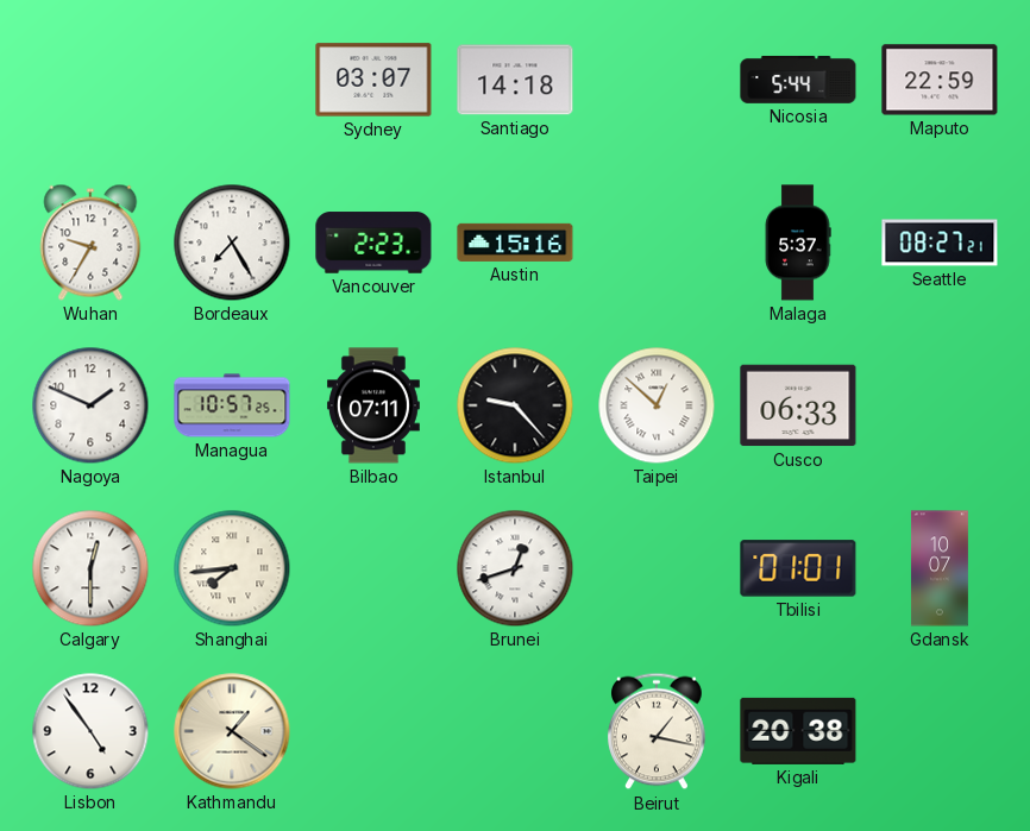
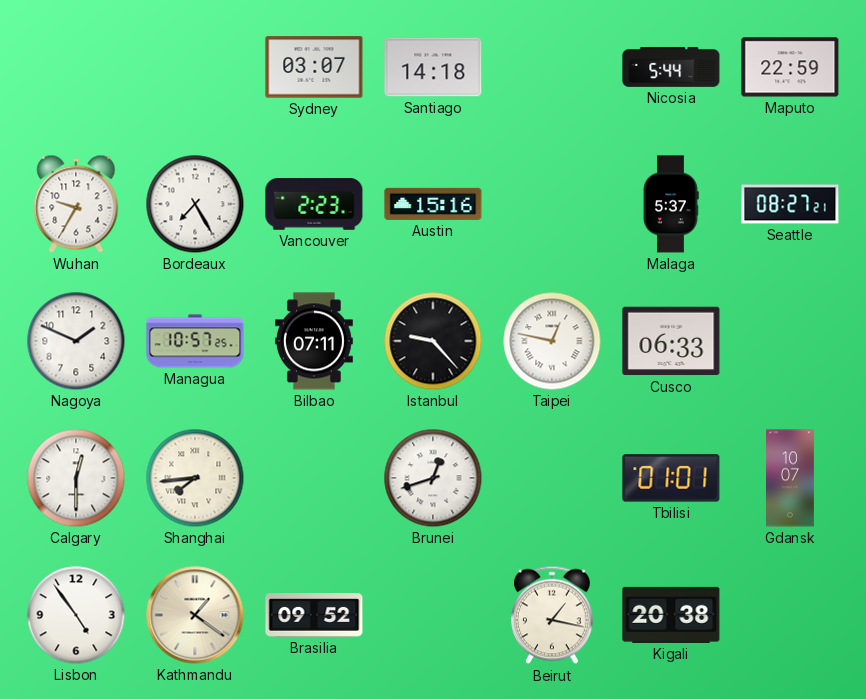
Taipei: 12:52 -> 12:47
Brasilia: none -> 09:52
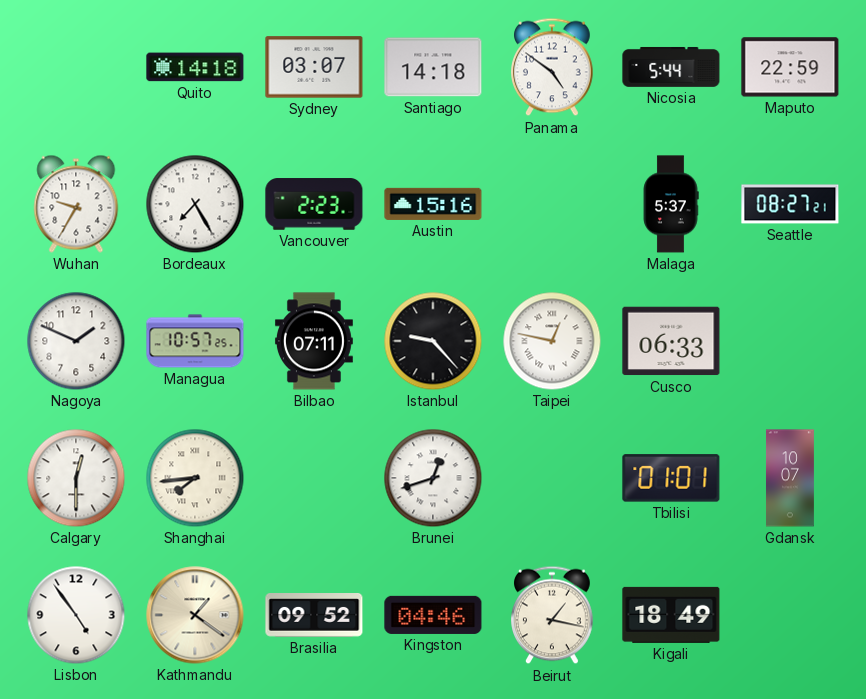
Quito: none -> 14:18
Panama: none -> 4:51
Kingston: none -> 04:46
Kigali: 20:38 -> 18:49
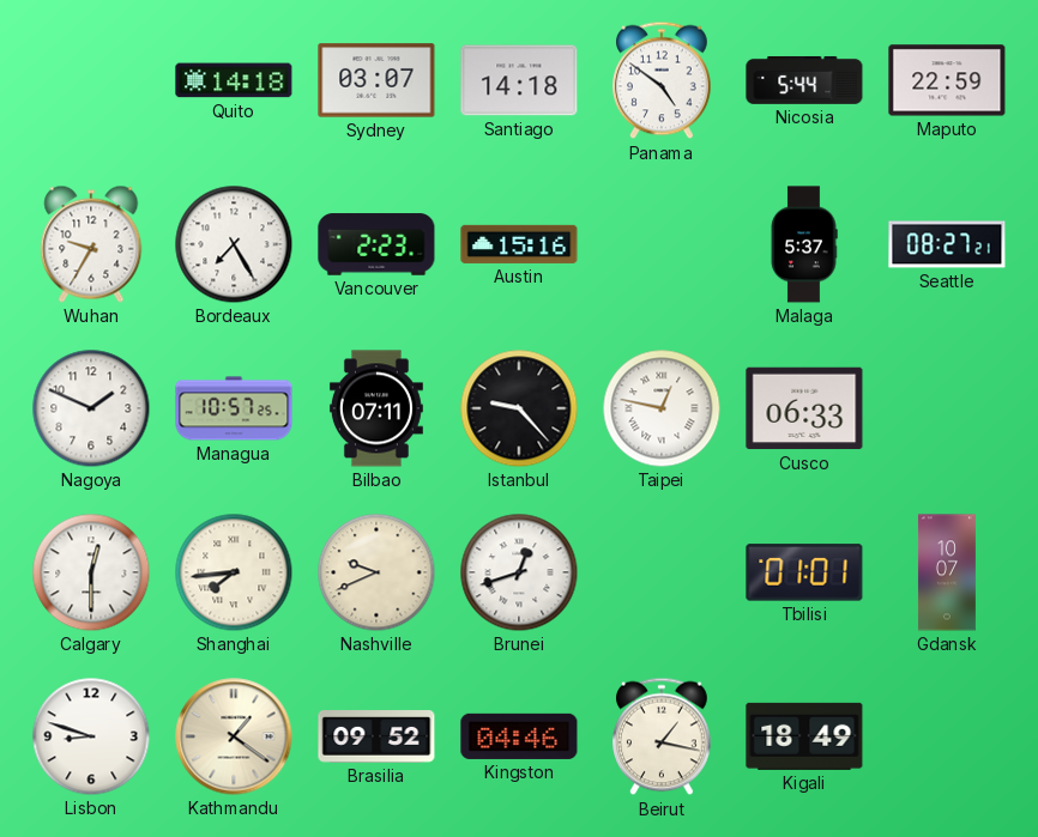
Nashville: none -> 9:41
Lisbon: 4:54 -> 8:48
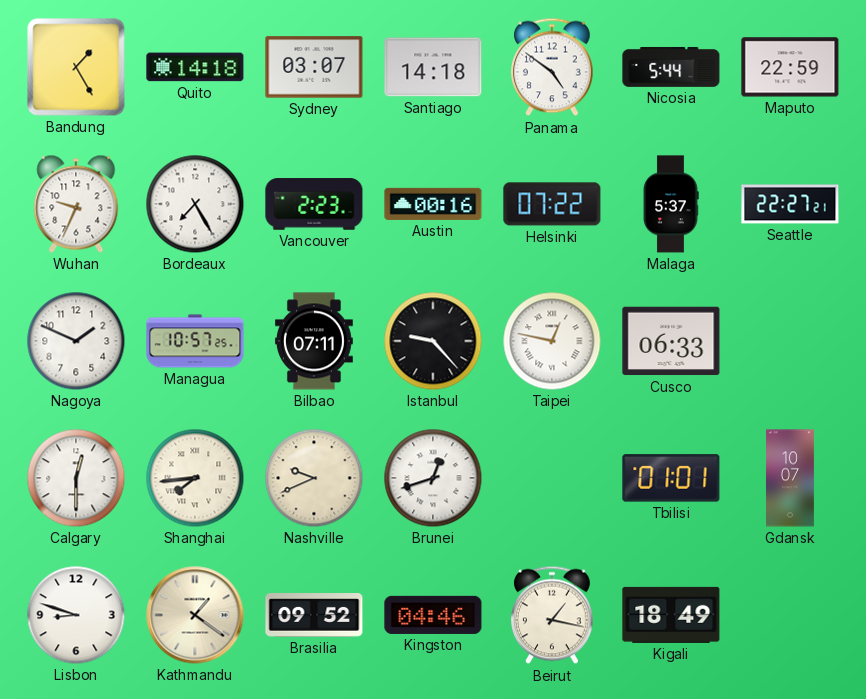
Bandung: none -> 1:25
Wuhan: 9:35 -> 9:34
Austin: 15:16 -> 00:16
Helsinki: none -> 07:22
Seattle: 08:27 -> 22:27
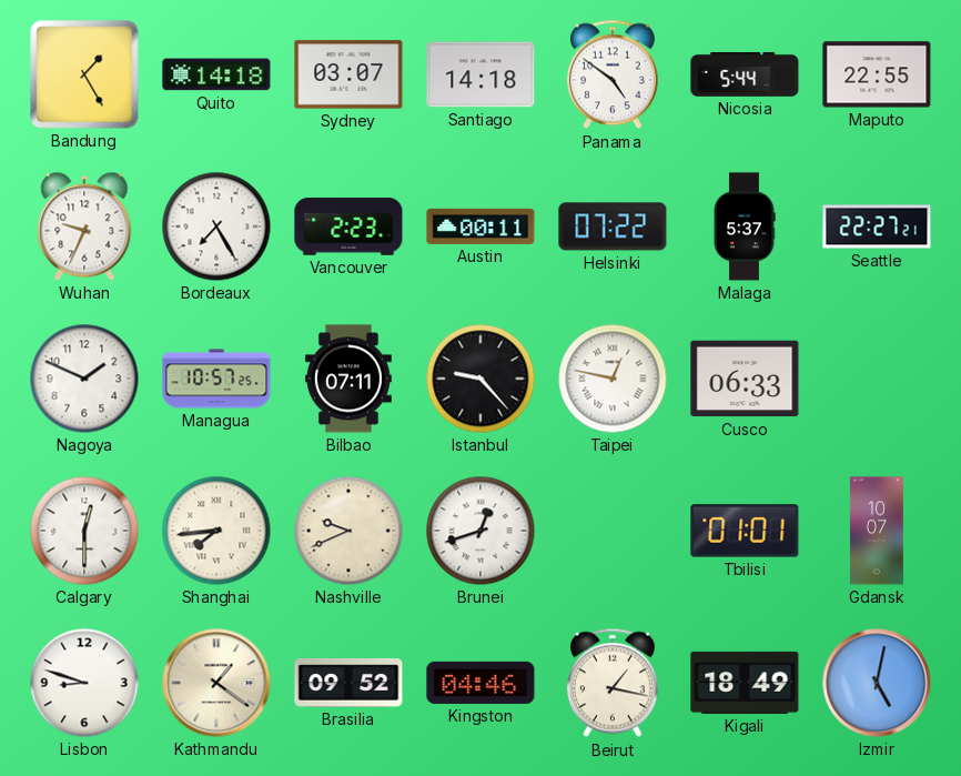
Maputo: 22:59 -> 22:55
Austin: 00:16 -> 00:11
Izmir: none -> 5:02
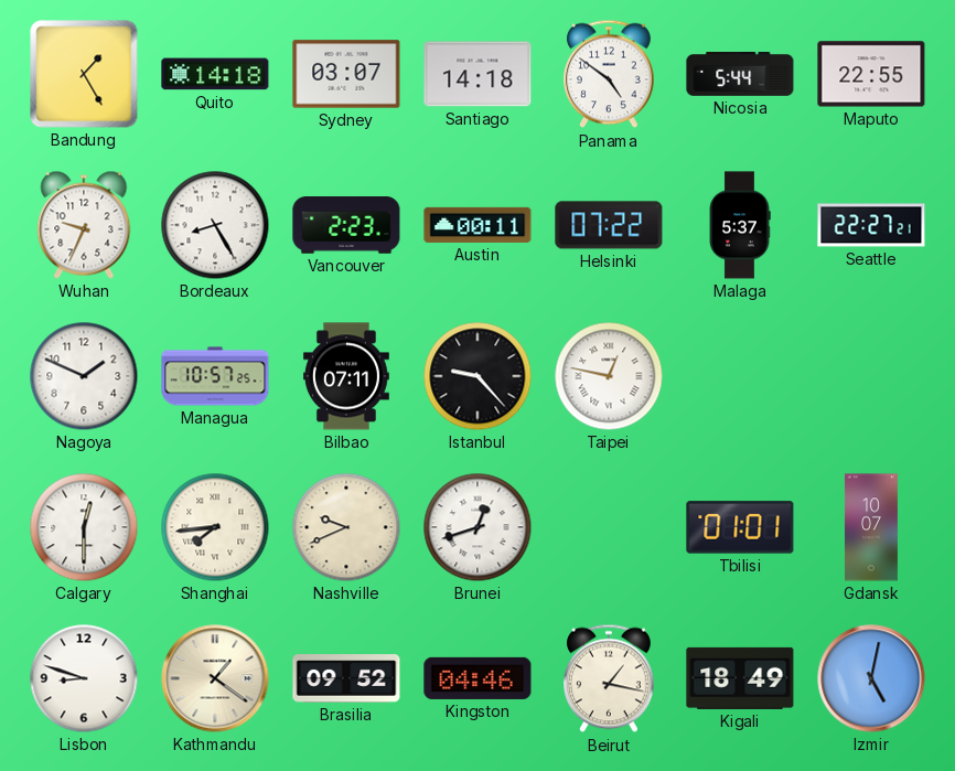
Bordeaux: 7:25 -> 8:25
Cusco: 06:33 -> none
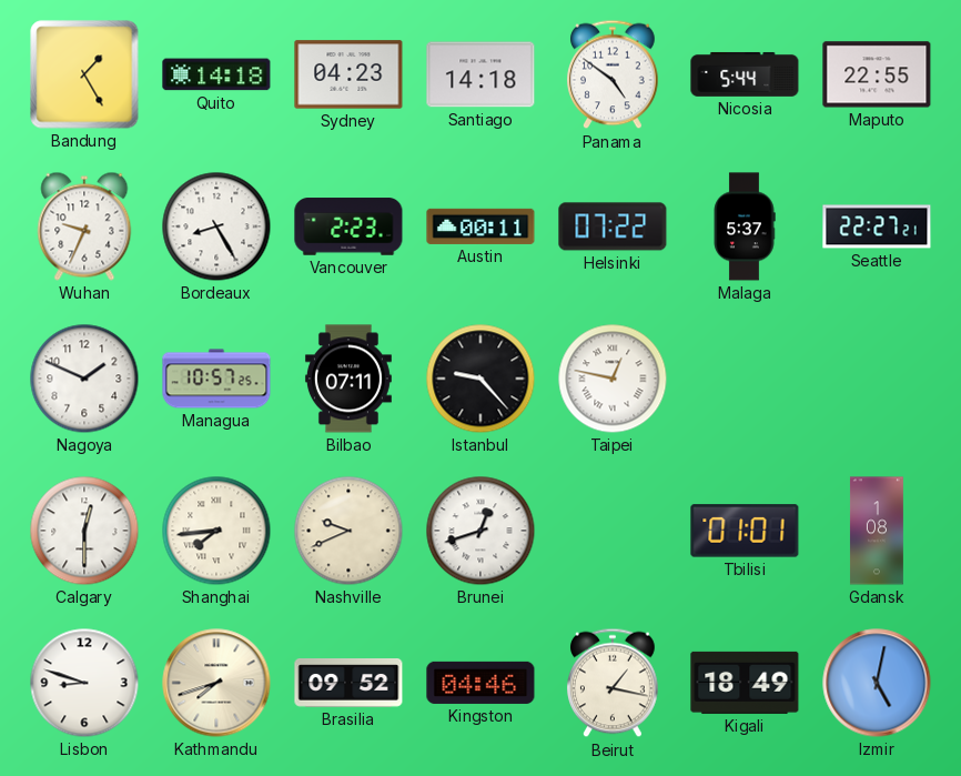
Sydney: 03:07 -> 04:23
Gdansk: 10:07 -> 1:08
Kathmandu: 1:21 -> 7:42
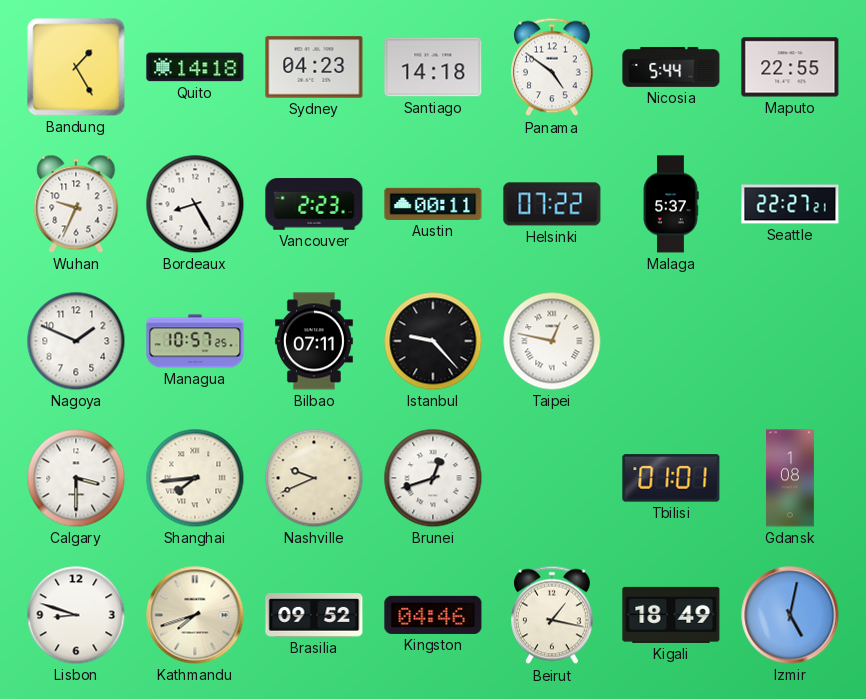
Calgary: 12:30 -> 3:30
